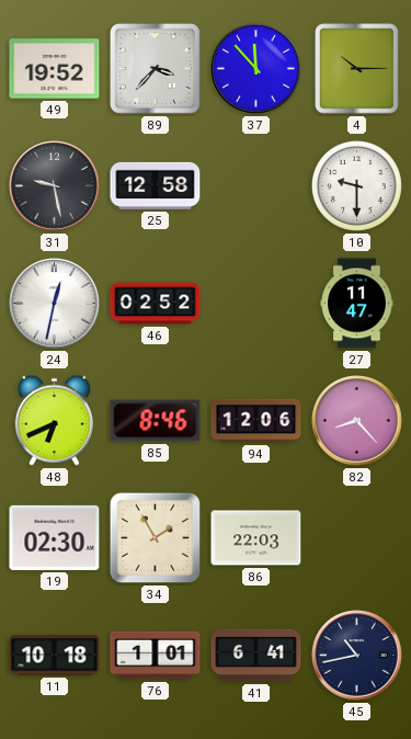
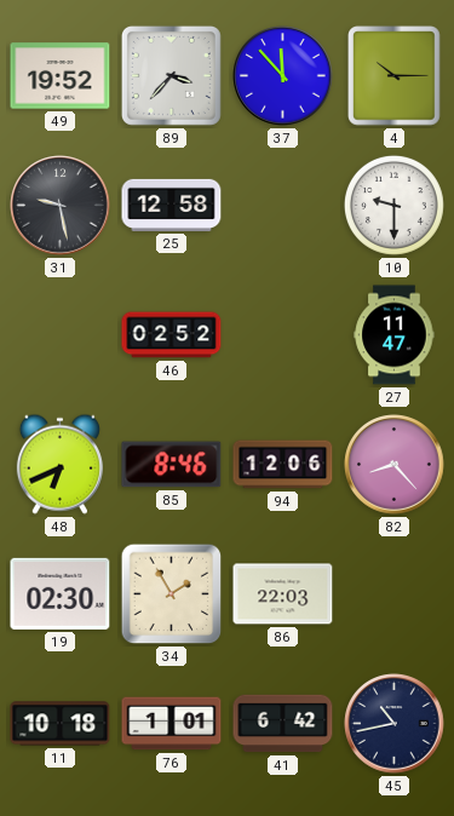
24: 12:32 -> none
41: 6:41 -> 6:42
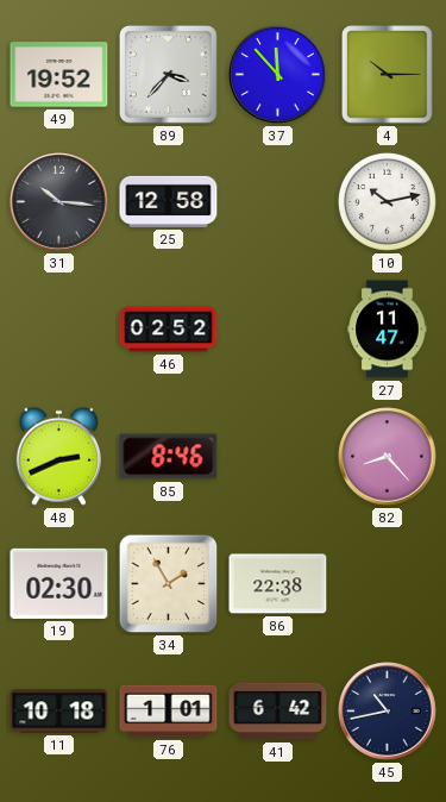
31: 9:28 -> 10:16
10: 9:30 -> 10:13
48: 6:41 -> 2:41
94: 12:06 -> none
86: 22:03 -> 22:38
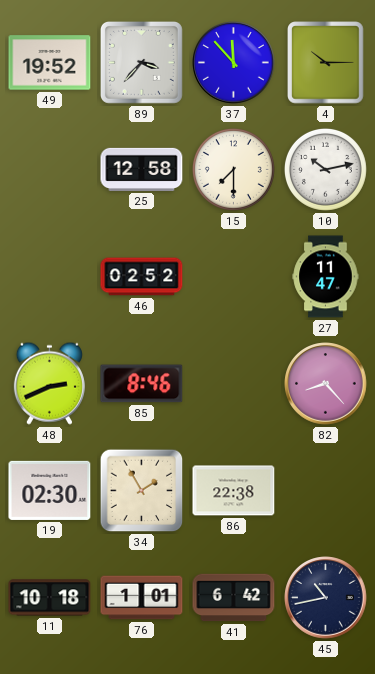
31: 10:16 -> none
15: none -> 7:30
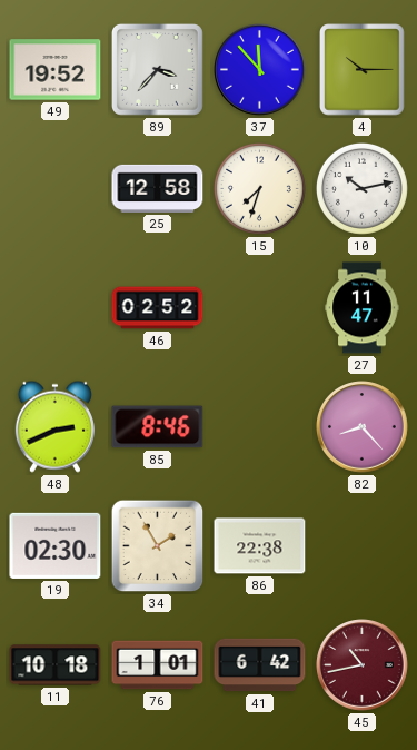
15: 7:30 -> 7:33
45 dial: navy -> burgundy
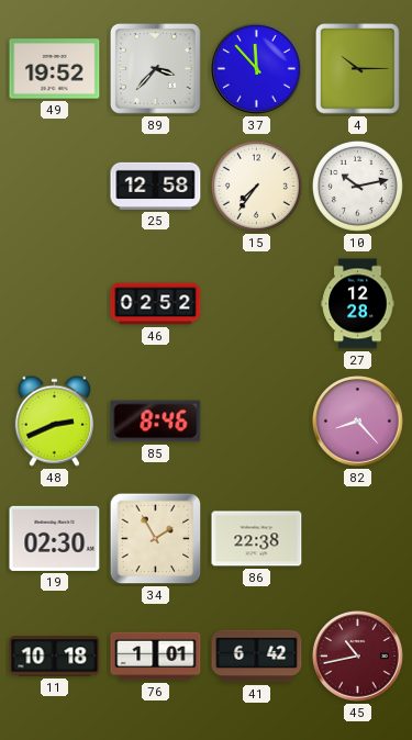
15: 7:33 -> 7:36
27: 11:47 -> 12:28
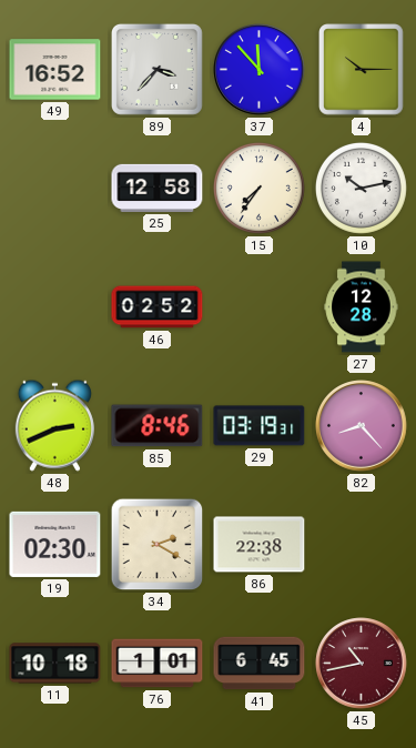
49: 19:52 -> 16:52
29: none -> 03:19
34: 1:55 -> 2:20
41: 6:42 -> 6:45
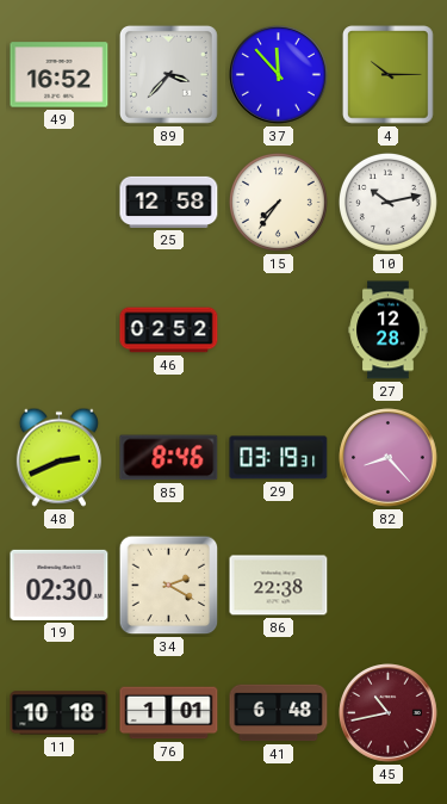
41: 6:45 -> 6:48
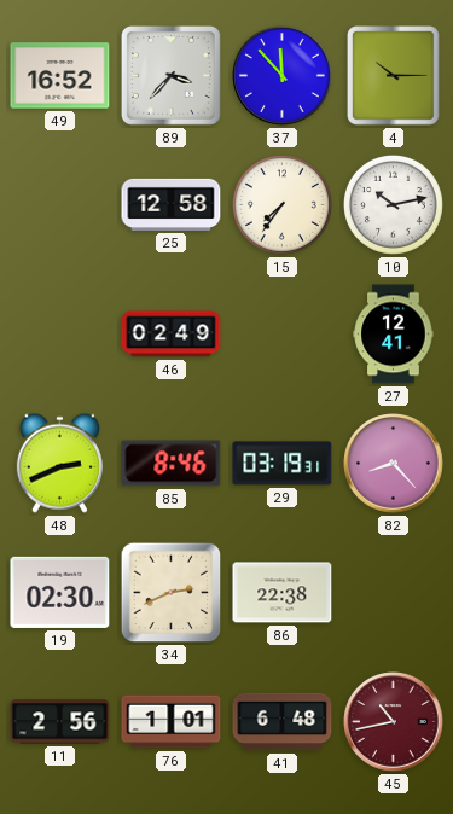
46: 02:52 -> 02:49
27: 12:28 -> 12:41
34: 2:20 -> 2:41
11: 10:18 -> 2:56
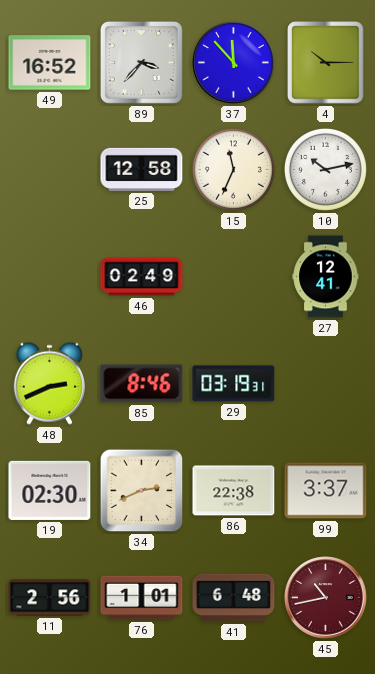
15: 7:36 -> 11:34
82: 8:23 -> none
99: none -> 3:37
